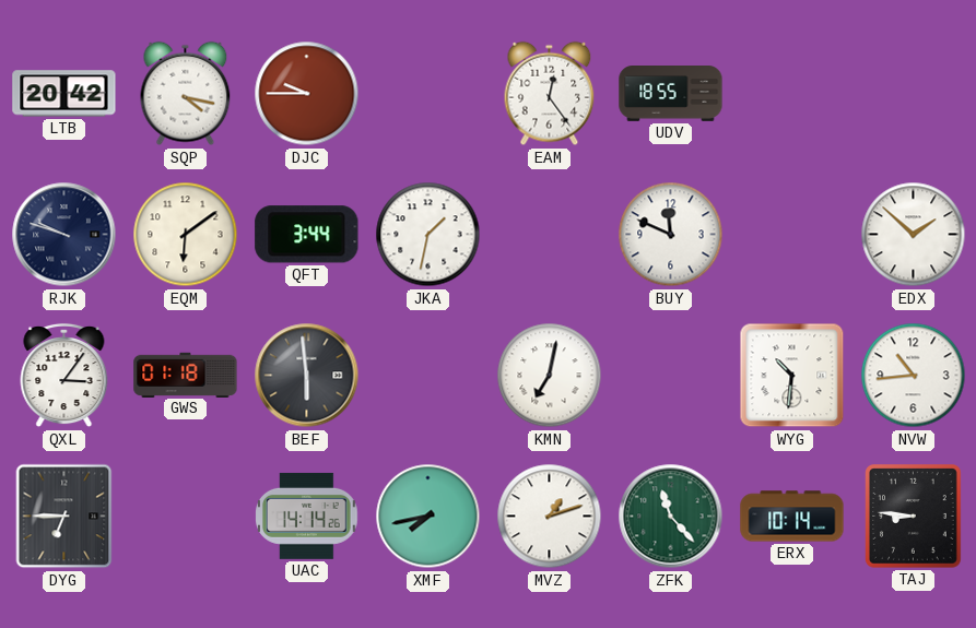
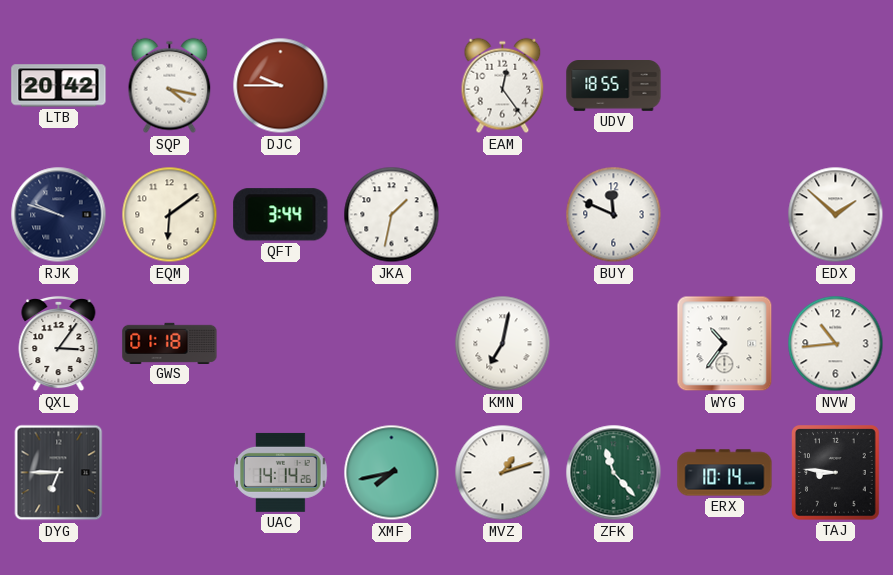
BEF: 5:59 -> none
WYG: 10:31 -> 10:36
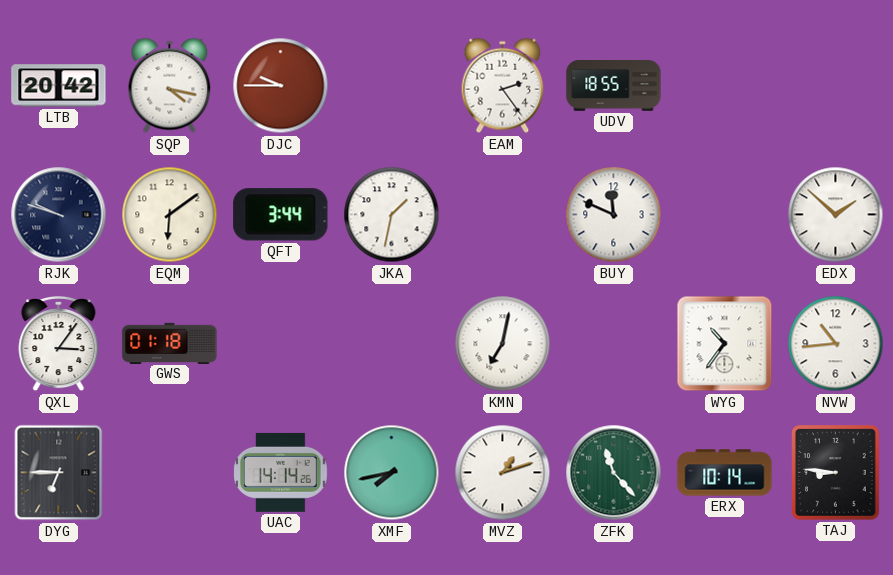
EAM: 12:24 -> 2:24
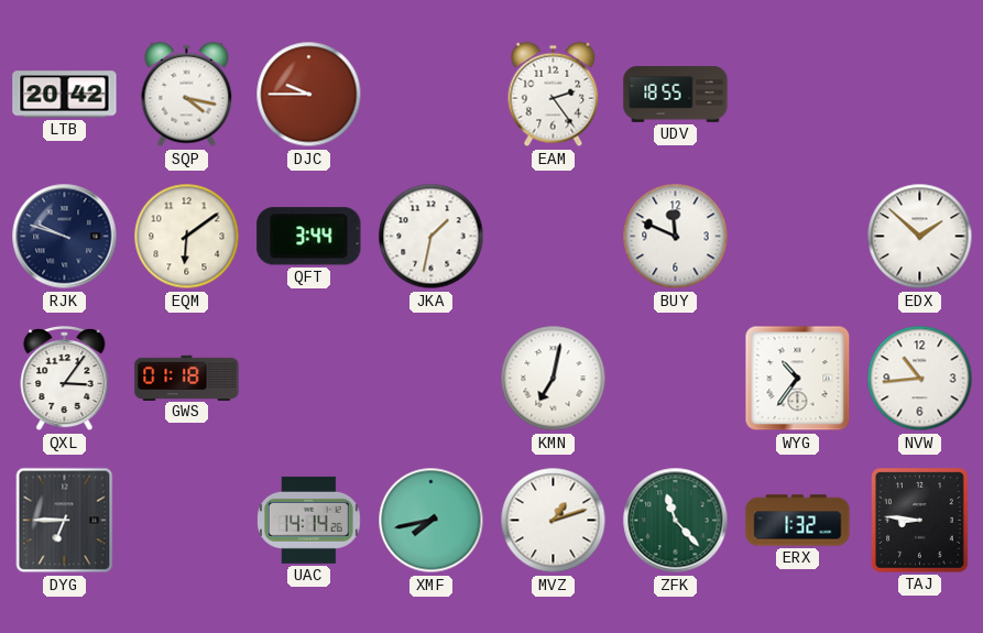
ERX: 10:14 -> 1:32
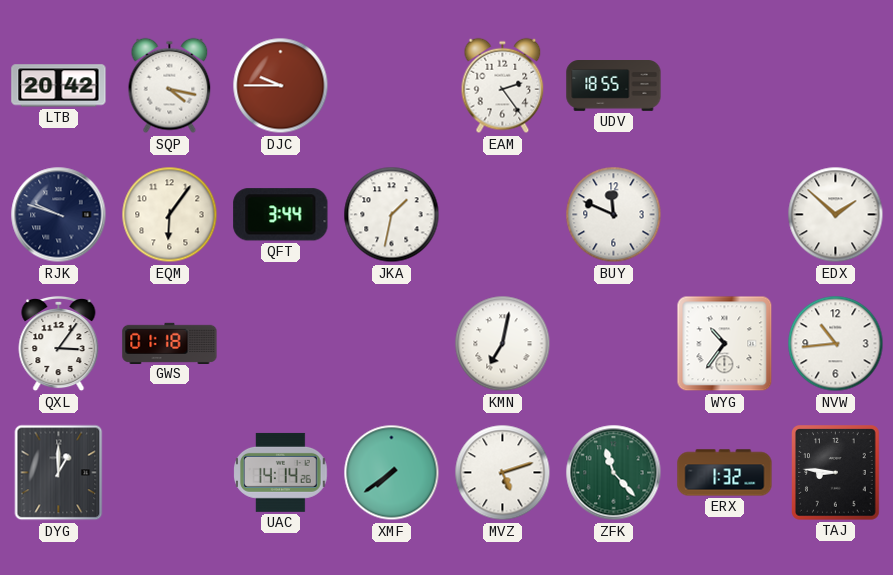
EQM: 6:09 -> 6:06
DYG: 6:45 -> 1:00
XMF: 7:43 -> 7:39
MVZ: 1:12 -> 5:12
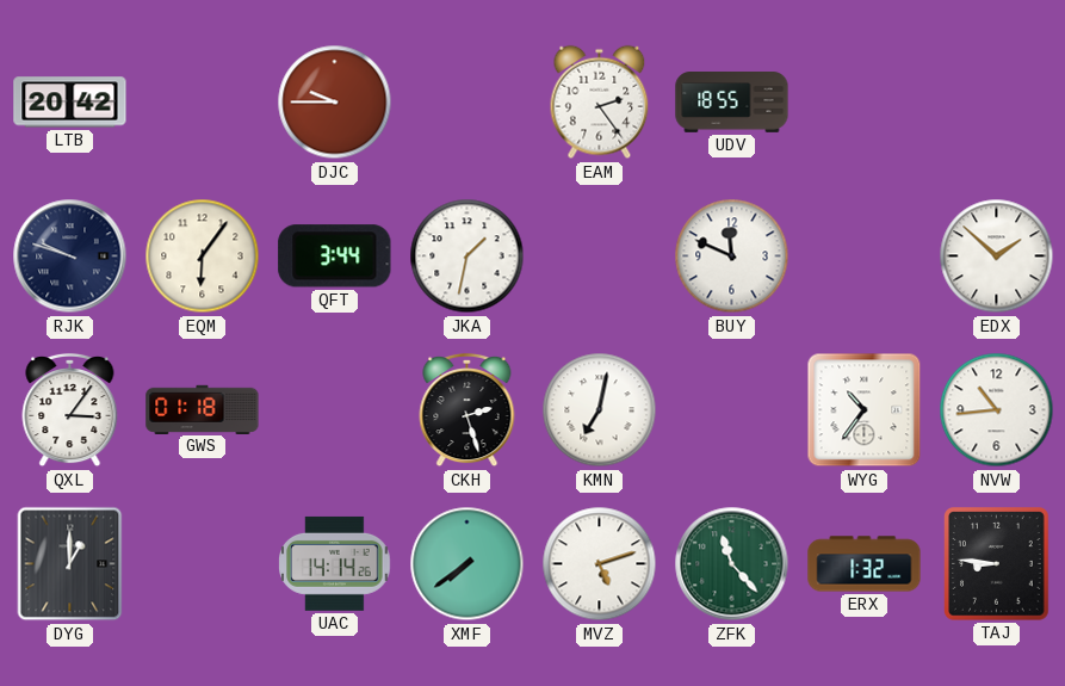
SQP: 4:17 -> none
CKH: none -> 2:27
